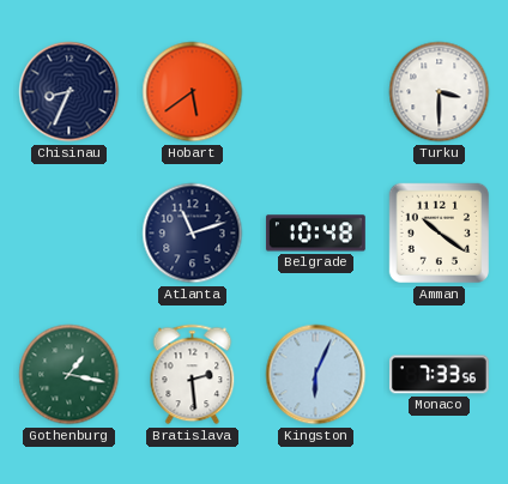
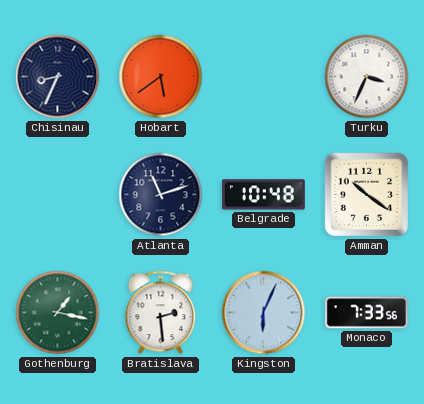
Turku: 3:30 -> 3:34
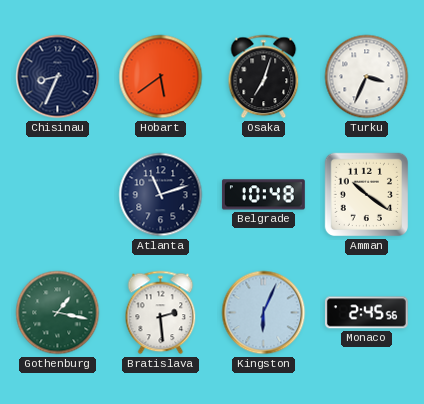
Osaka: none -> 7:03
Monaco: 7:33 -> 2:45
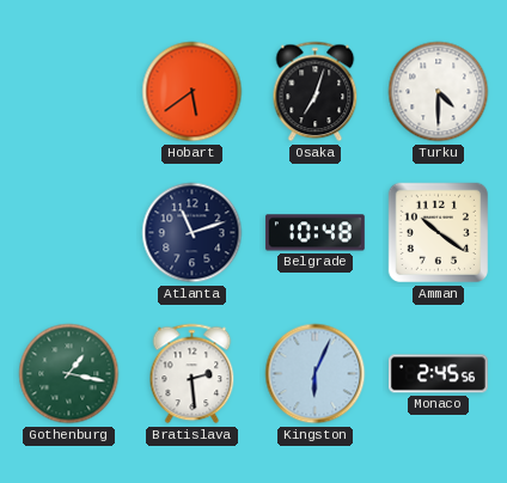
Chisinau: 8:34 -> none
Turku: 3:34 -> 4:30
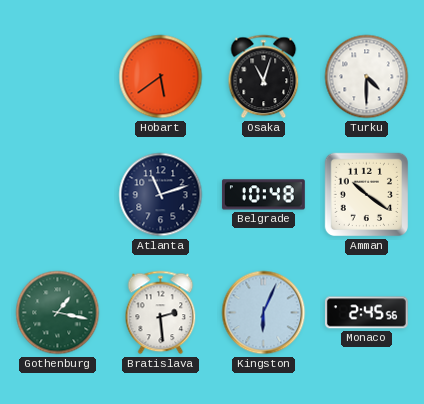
Osaka: 7:03 -> 11:03
